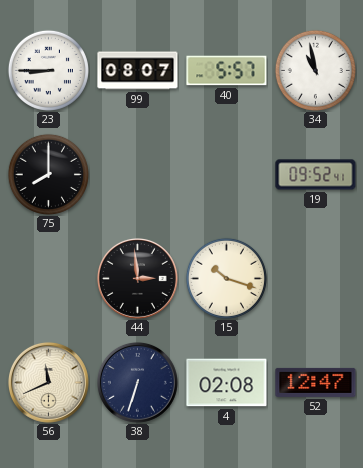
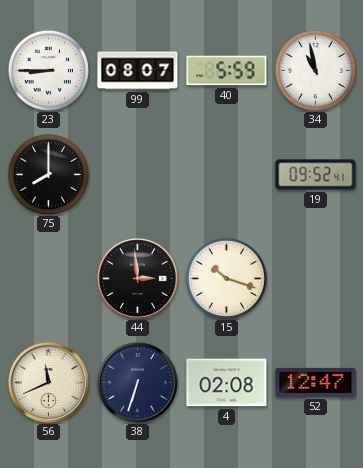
40: 5:57 -> 5:59
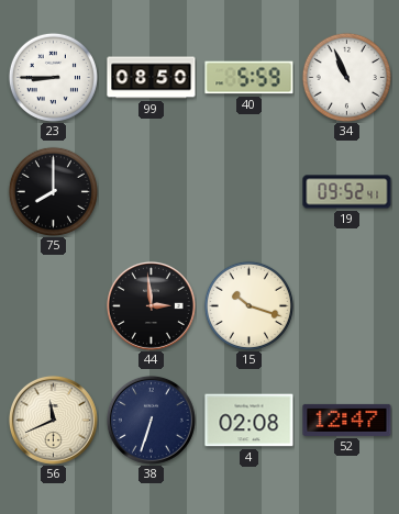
99: 08:07 -> 08:50
34: 10:58 -> 10:56
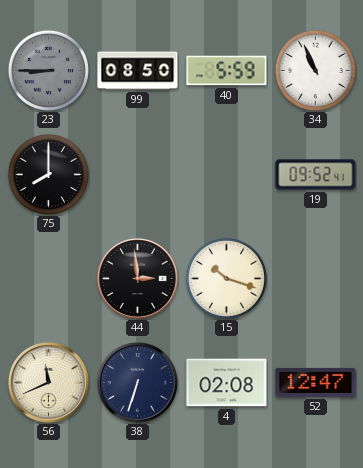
23 dial: white -> grey
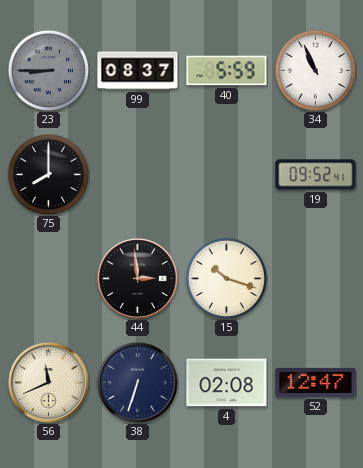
99: 08:50 -> 08:37
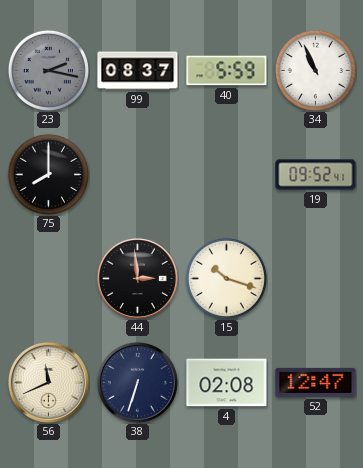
23: 8:45 -> 2:17
